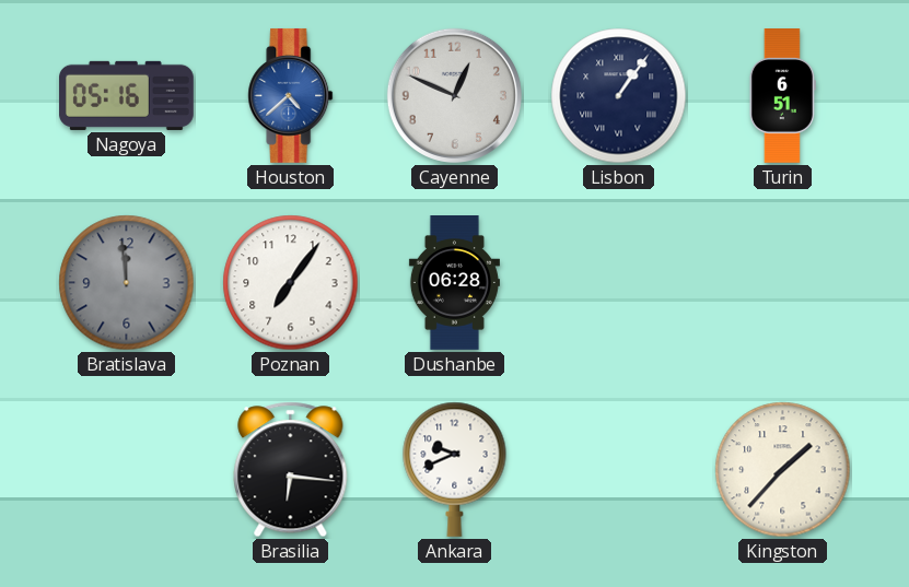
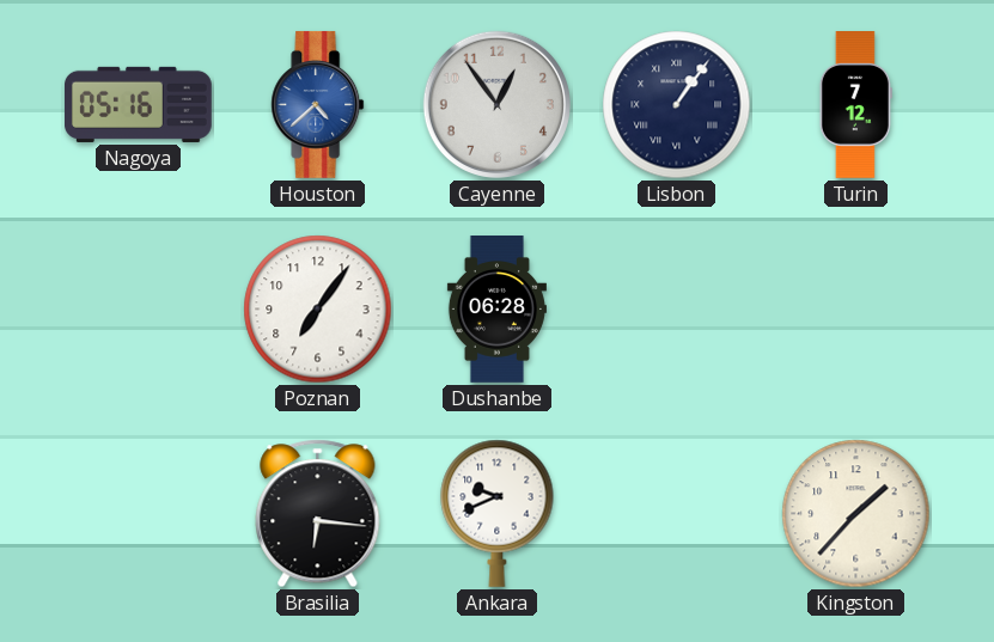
Cayenne: 12:49 -> 12:54
Turin: 6:51 -> 7:12
Bratislava: 11:59 -> none
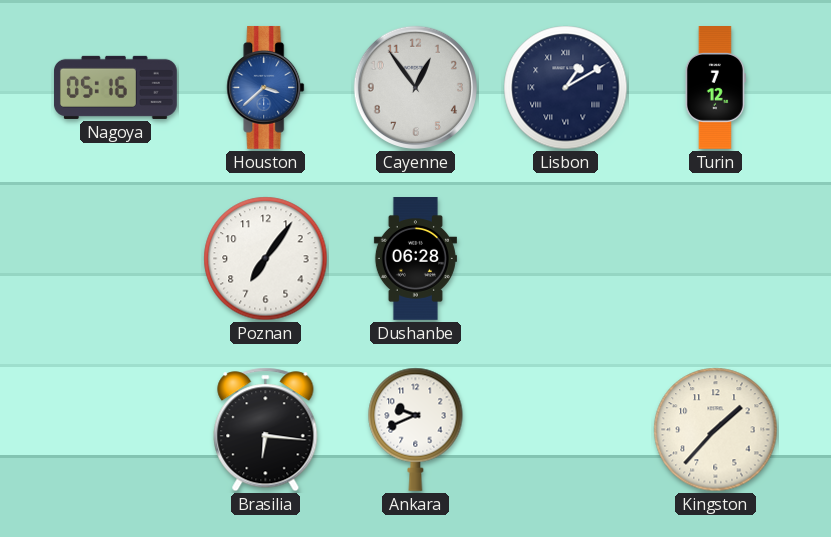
Houston: 4:38 -> 3:38
Lisbon: 1:06 -> 1:10
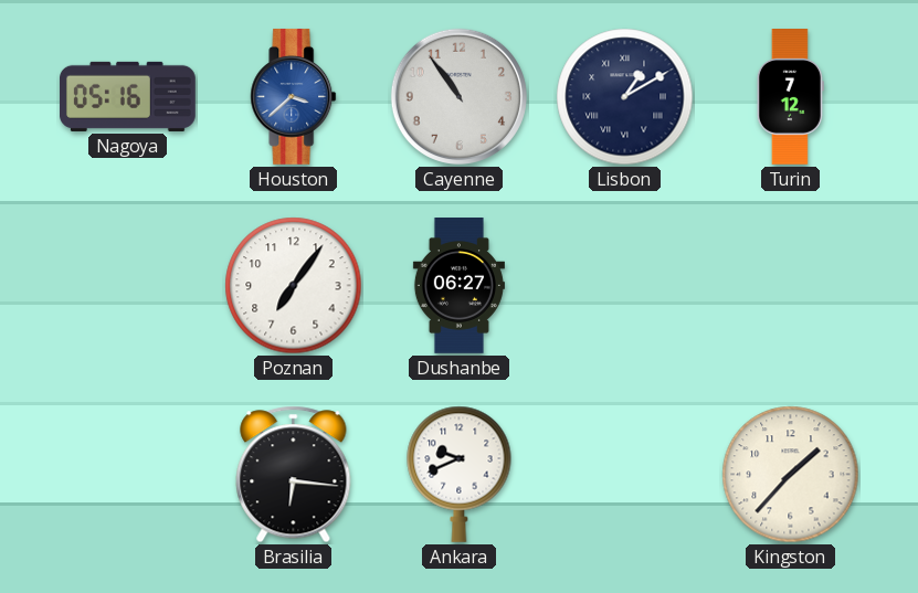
Cayenne: 12:54 -> 10:54
Dushanbe: 06:28 -> 06:27
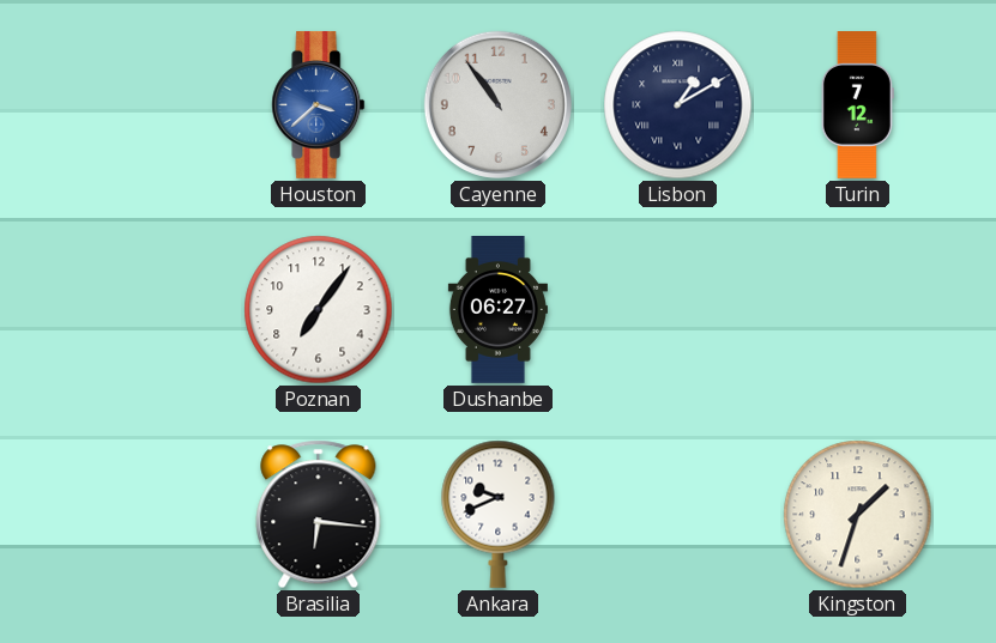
Nagoya: 05:16 -> none
Kingston: 1:37 -> 1:33
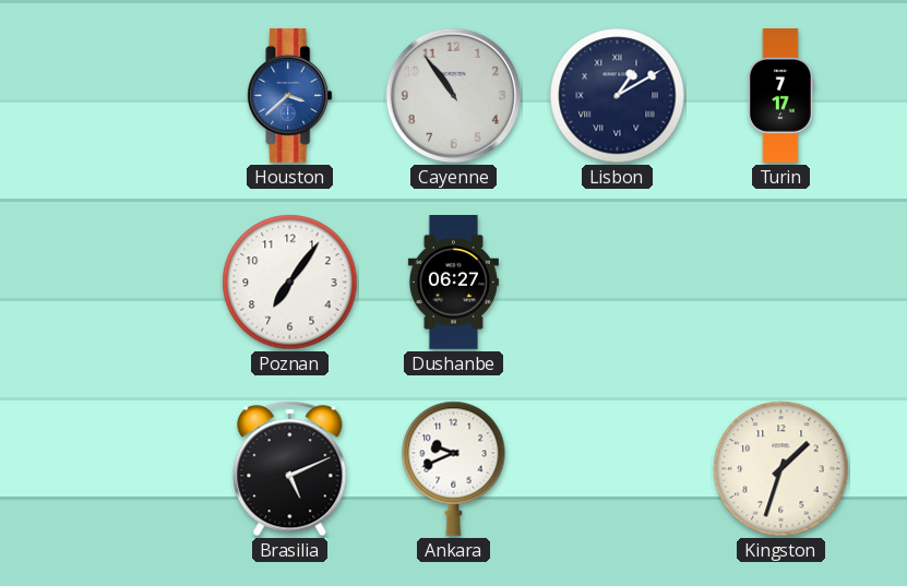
Turin: 7:12 -> 7:17
Brasilia: 6:16 -> 5:11
